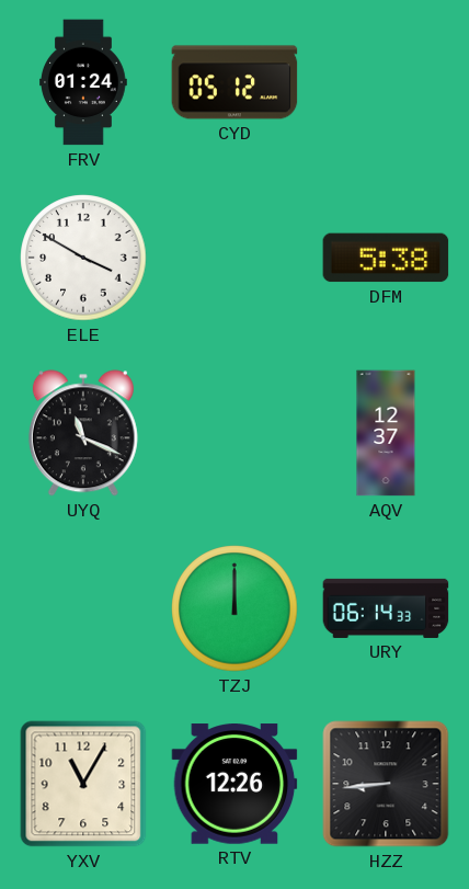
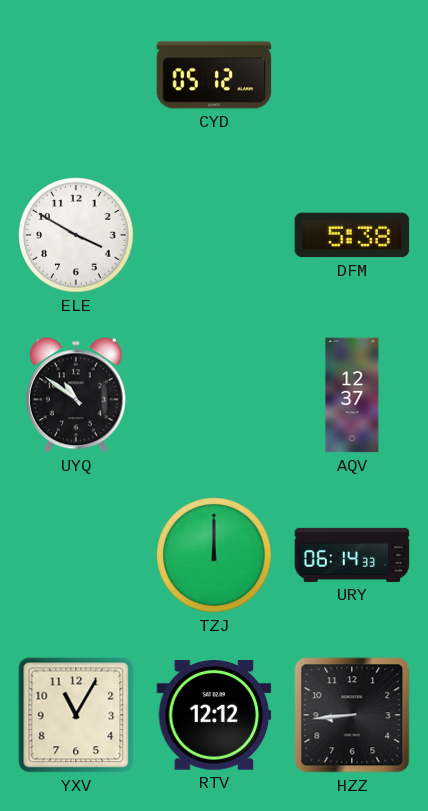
FRV: 01:24 -> none
UYQ: 11:19 -> 10:51
RTV: 12:26 -> 12:12
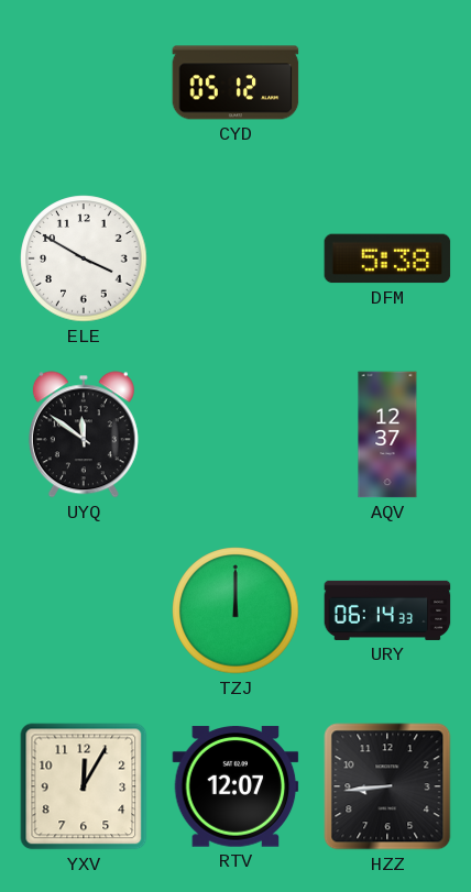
UYQ: 10:51 -> 11:51
YXV: 11:05 -> 12:05
RTV: 12:12 -> 12:07
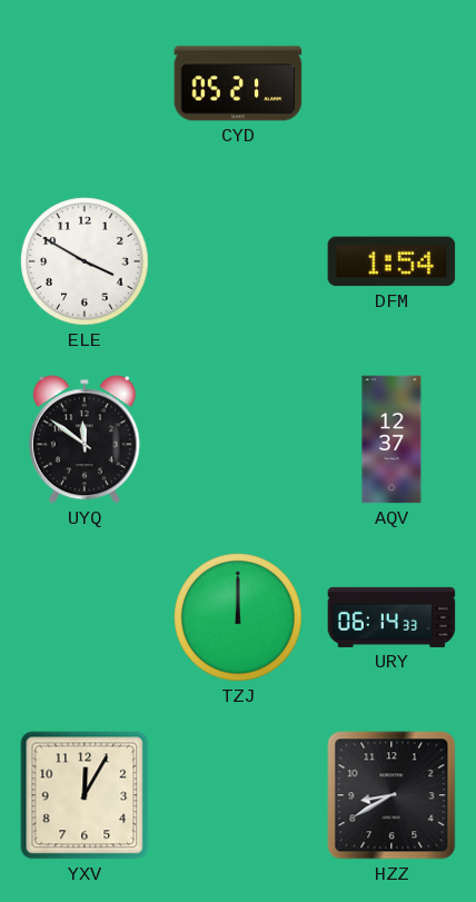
CYD: 05:12 -> 05:21
DFM: 5:38 -> 1:54
RTV: 12:07 -> none
HZZ: 8:44 -> 8:40
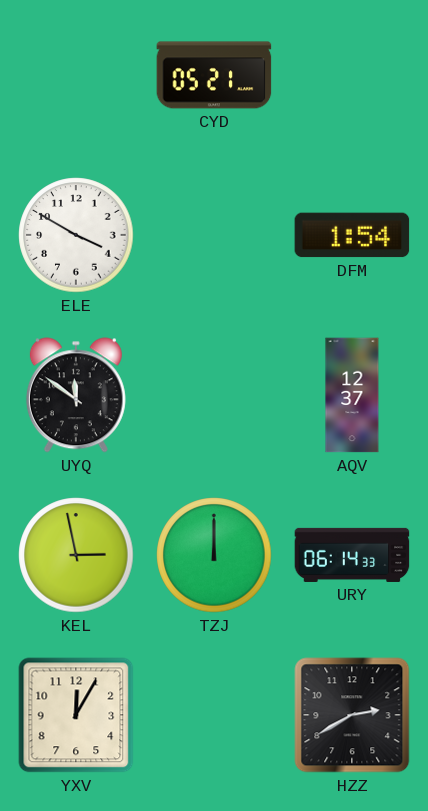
KEL: none -> 2:58
HZZ: 8:40 -> 2:40
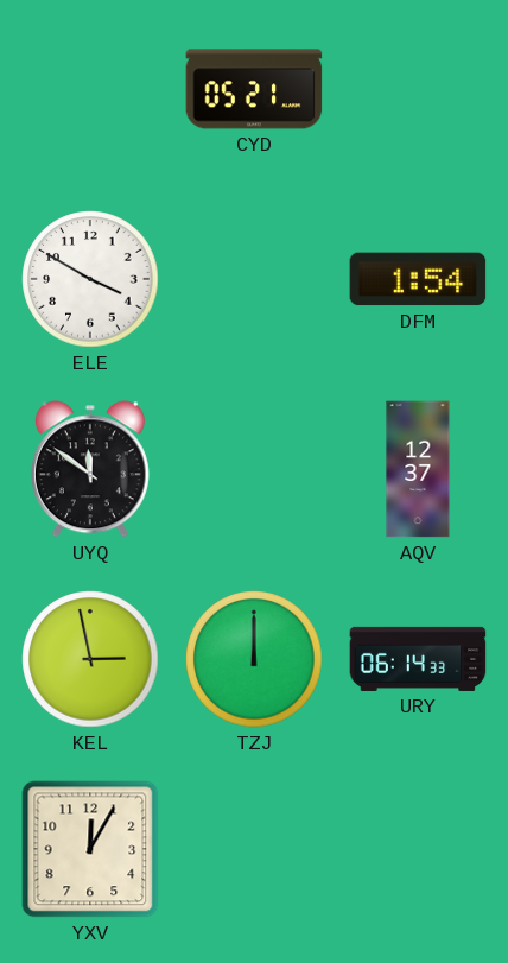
HZZ: 2:40 -> none
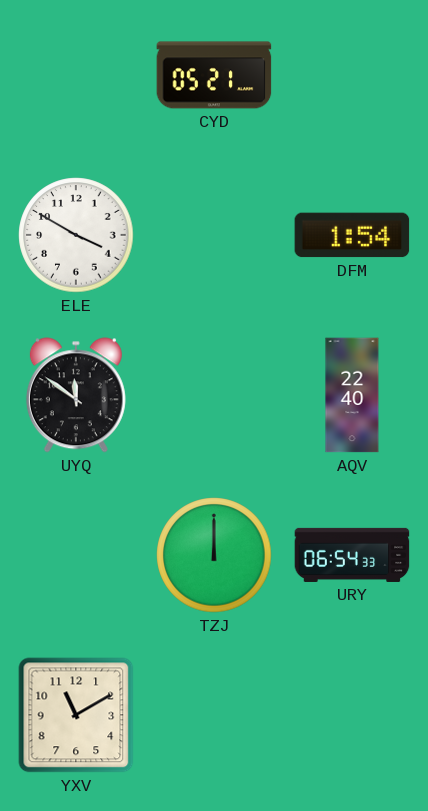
AQV: 12:37 -> 22:40
KEL: 2:58 -> none
URY: 06:14 -> 06:54
YXV: 12:05 -> 11:10
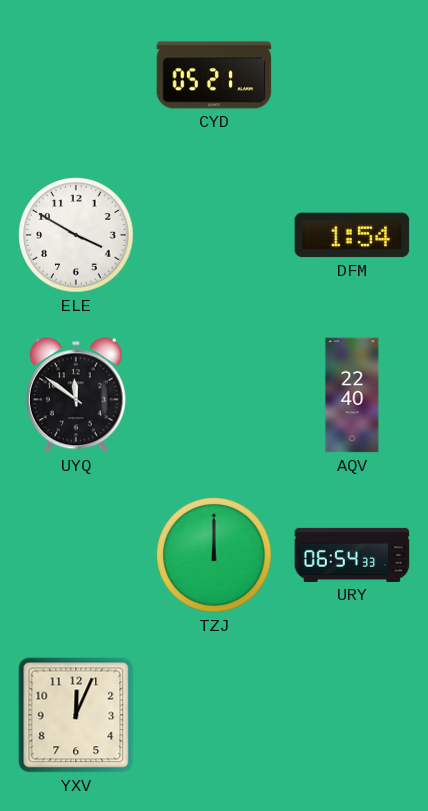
YXV: 11:10 -> 12:04
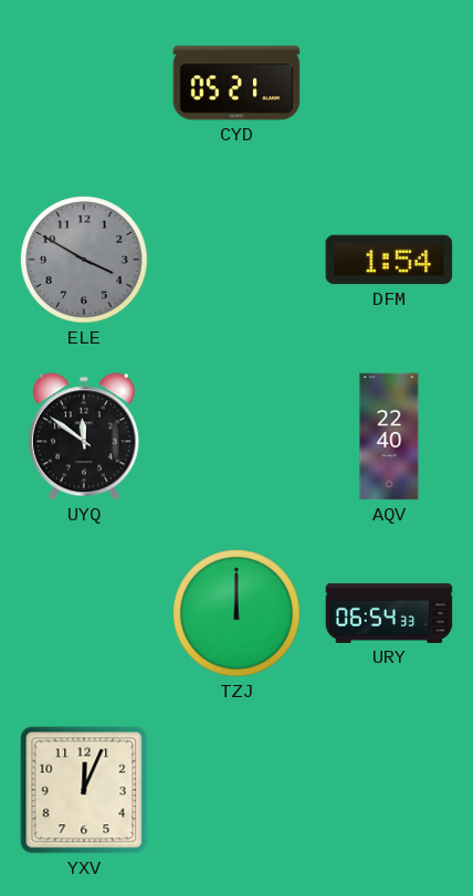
ELE dial: white -> grey
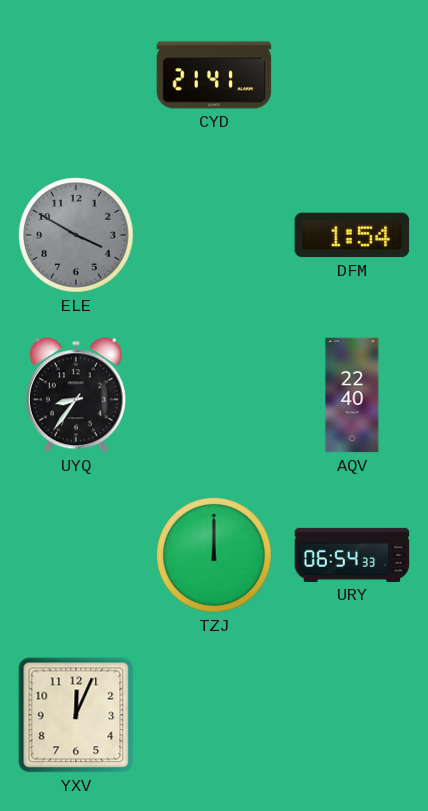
CYD: 05:21 -> 21:41
UYQ: 11:51 -> 8:36
